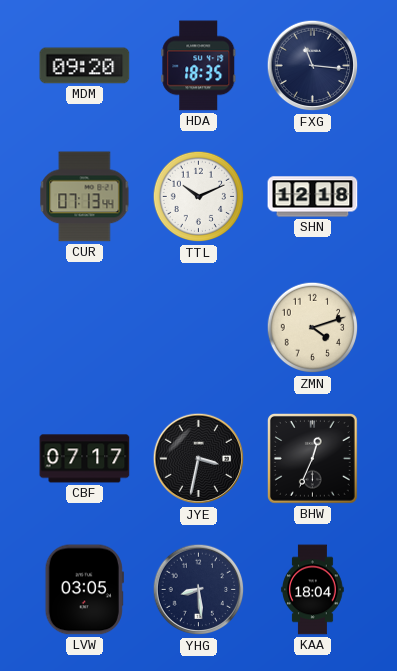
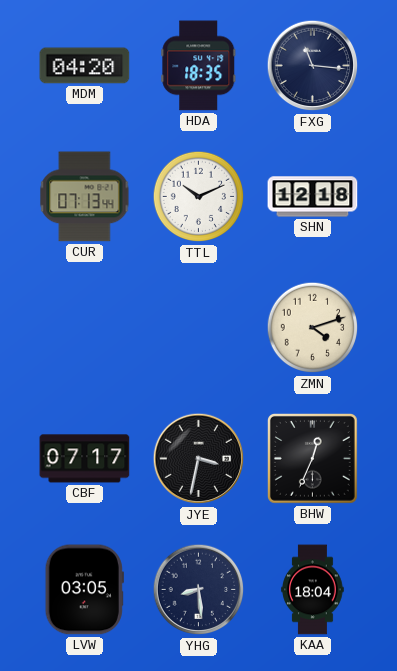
MDM: 09:20 -> 04:20
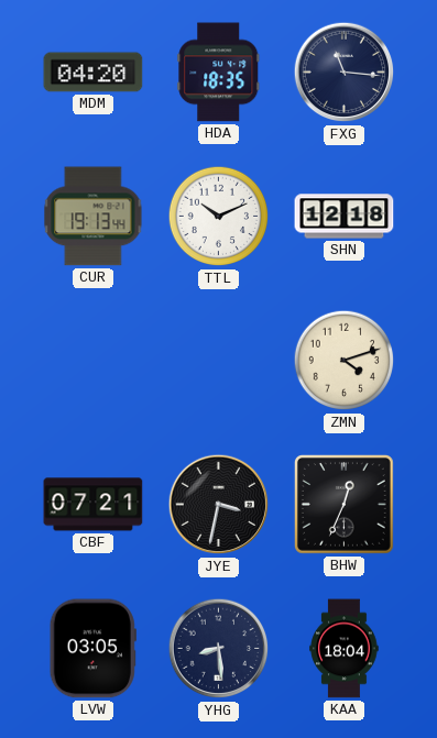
CUR: 07:13 -> 19:13
CBF: 07:17 -> 07:21
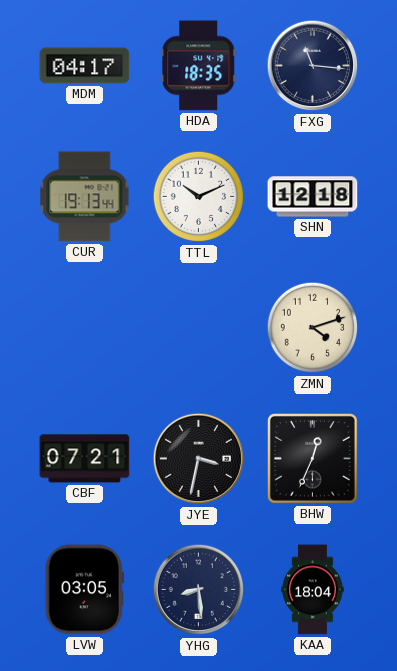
MDM: 04:20 -> 04:17
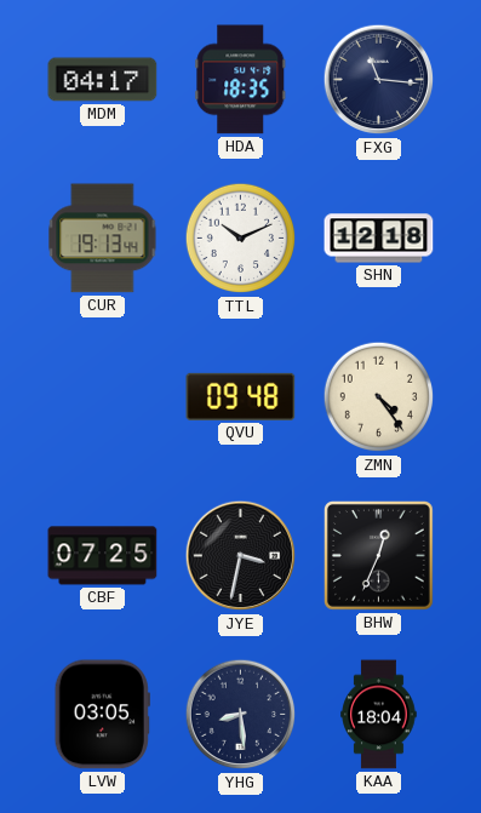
QVU: none -> 09:48
ZMN: 4:12 -> 4:24
CBF: 07:21 -> 07:25
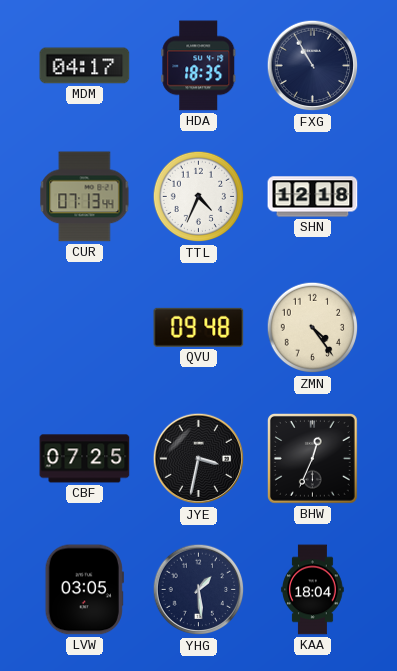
FXG: 11:16 -> 10:55
CUR: 19:13 -> 07:13
TTL: 10:11 -> 4:34
YHG: 8:29 -> 1:29
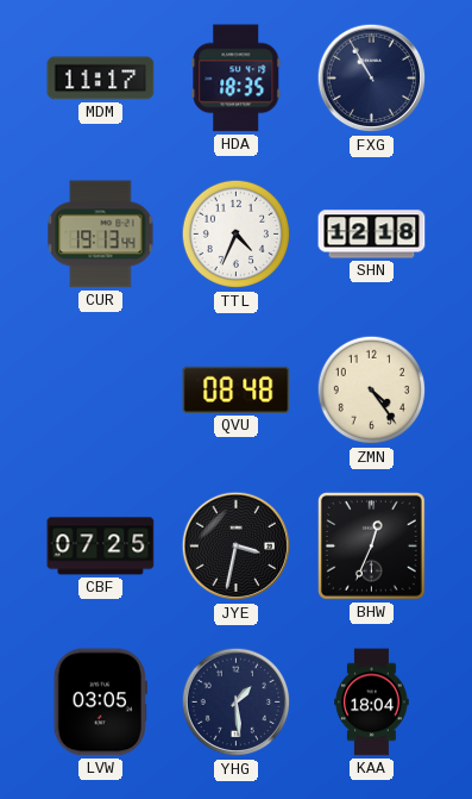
MDM: 04:17 -> 11:17
CUR: 07:13 -> 19:13
QVU: 09:48 -> 08:48
